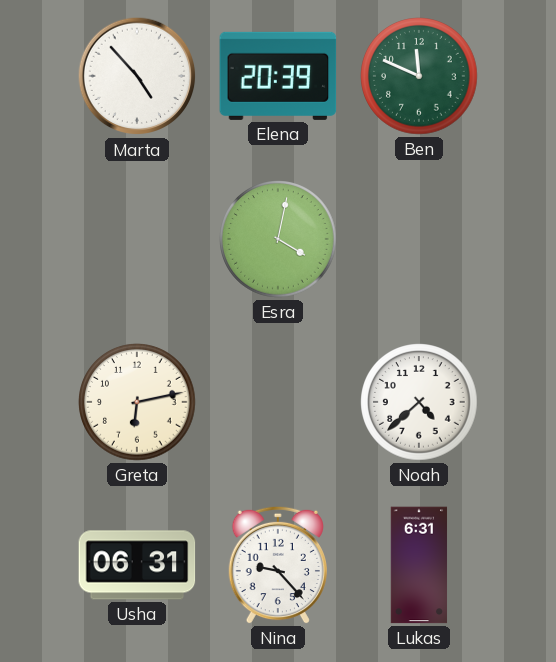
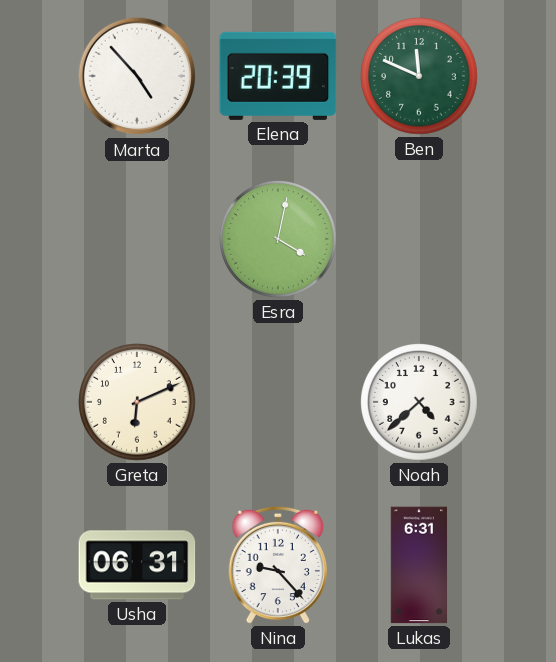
Greta: 6:13 -> 6:11
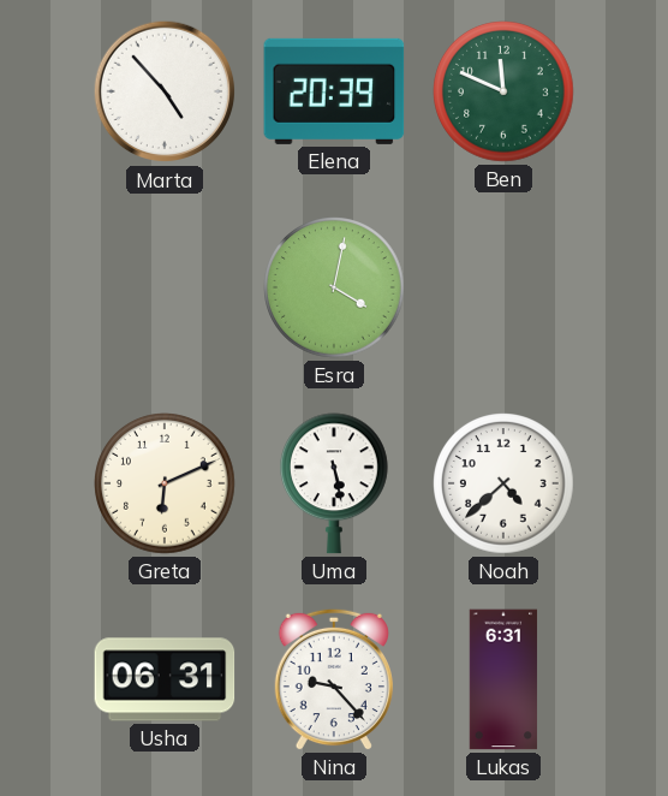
Uma: none -> 5:28
